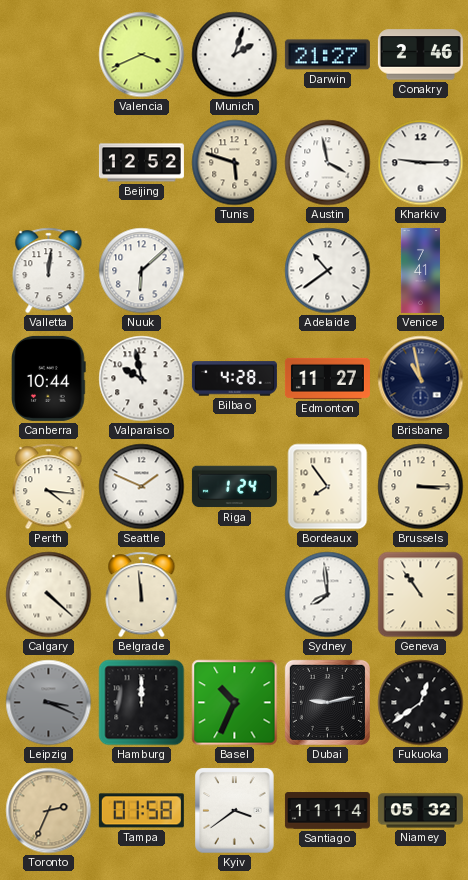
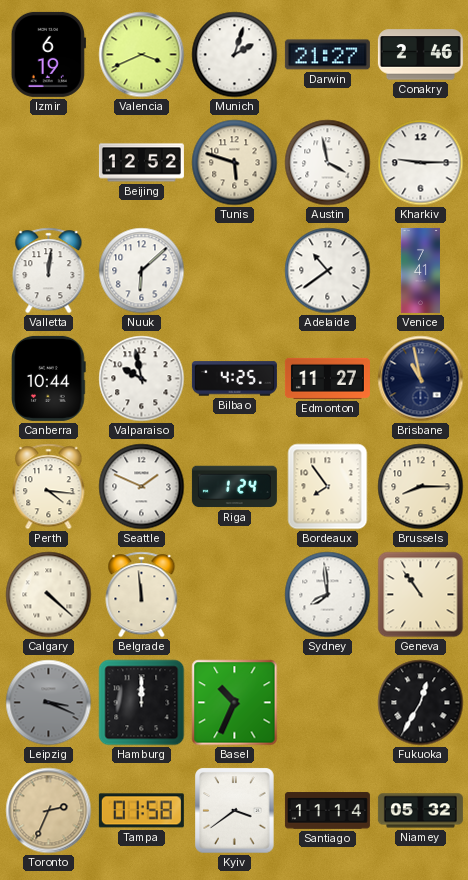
Izmir: none -> 6:19
Bilbao: 4:28 -> 4:25
Brussels: 3:15 -> 8:15
Dubai: 9:13 -> none
Fukuoka: 12:39 -> 12:35
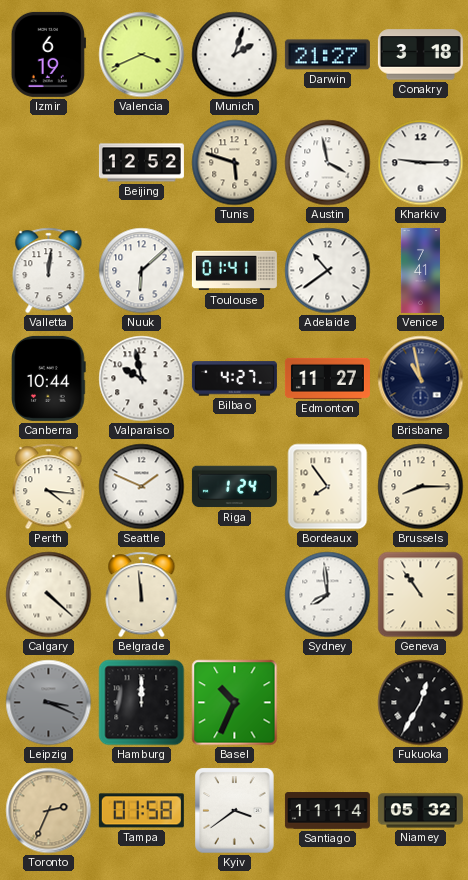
Conakry: 2:46 -> 3:18
Toulouse: none -> 01:41
Bilbao: 4:25 -> 4:27
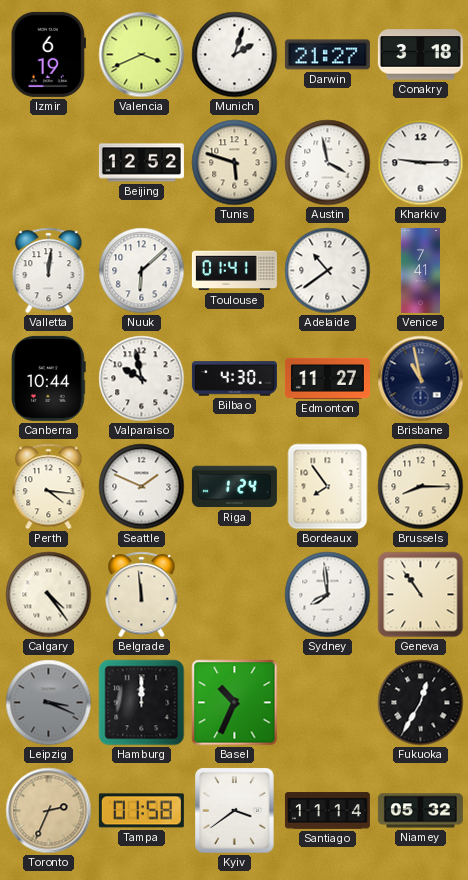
Bilbao: 4:27 -> 4:30
Calgary: 4:22 -> 4:24
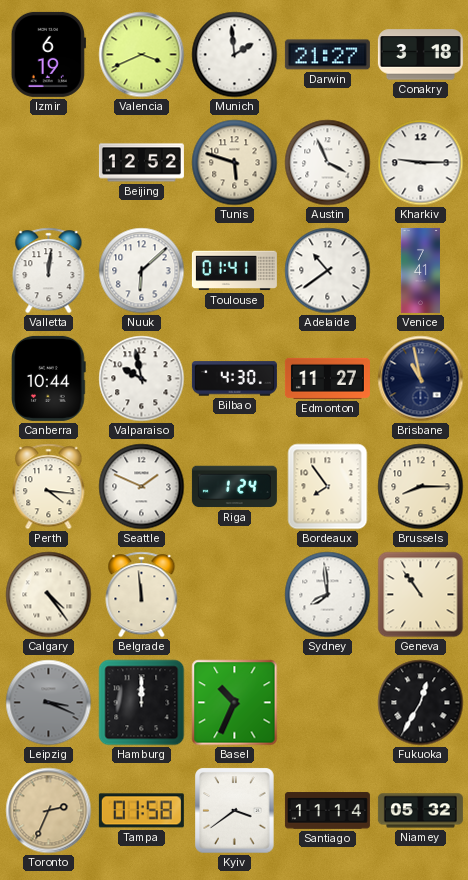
Munich: 2:03 -> 1:59
Austin: 3:58 -> 3:56
